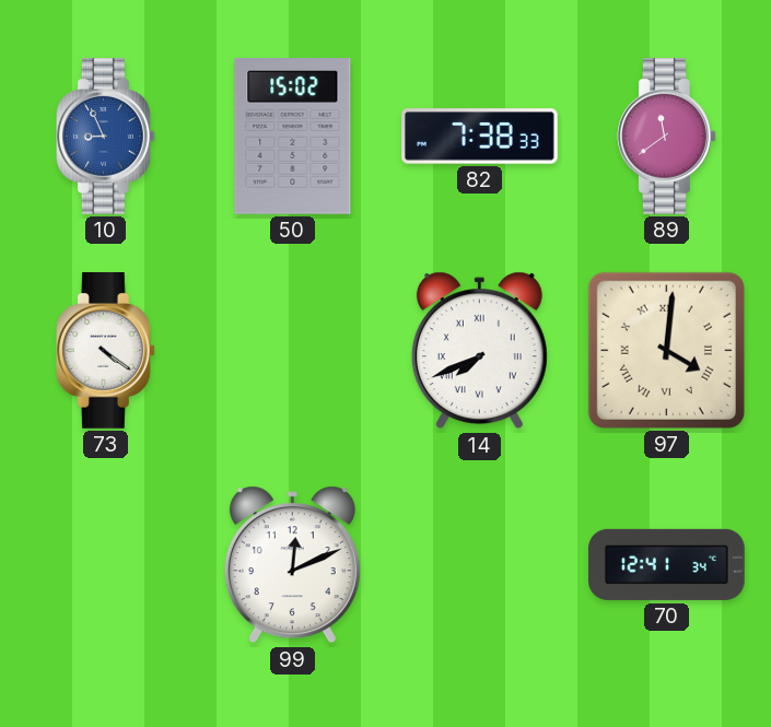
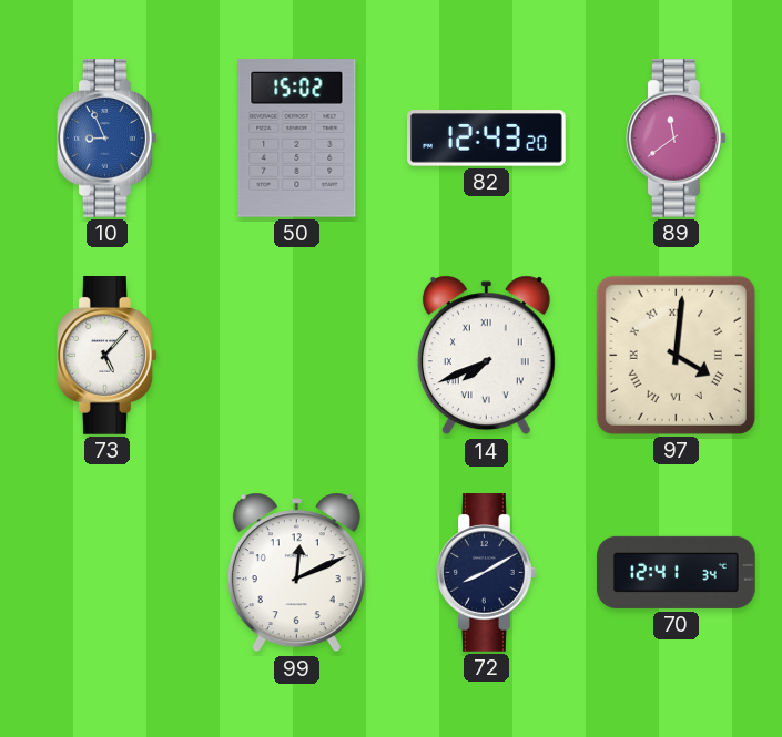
82: 7:38 -> 12:43
73: 4:21 -> 5:07
72: none -> 8:10
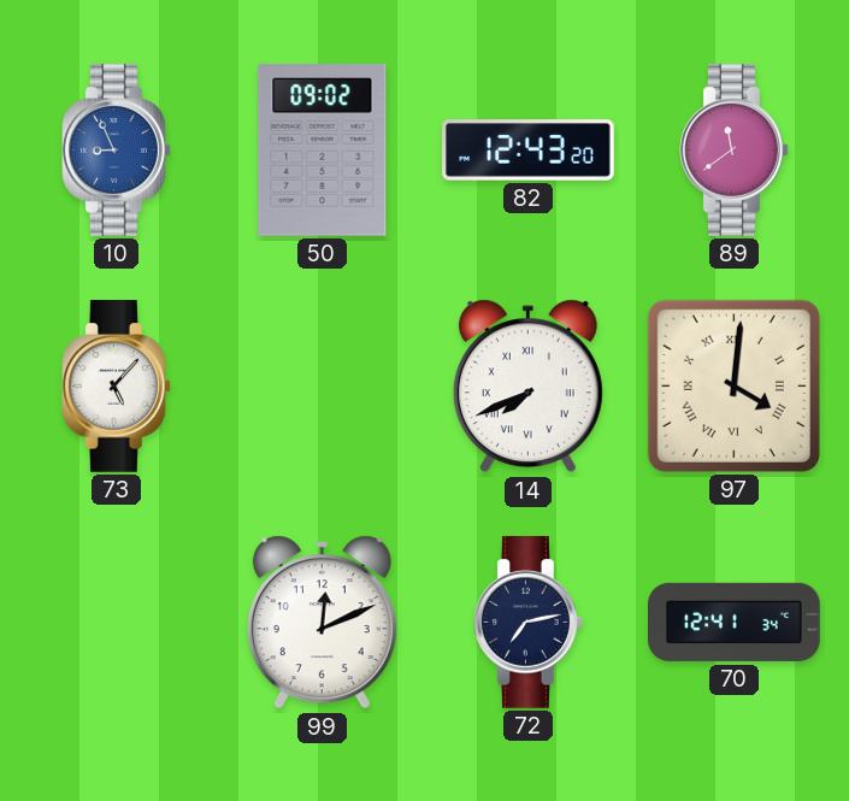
50: 15:02 -> 09:02
72: 8:10 -> 7:13
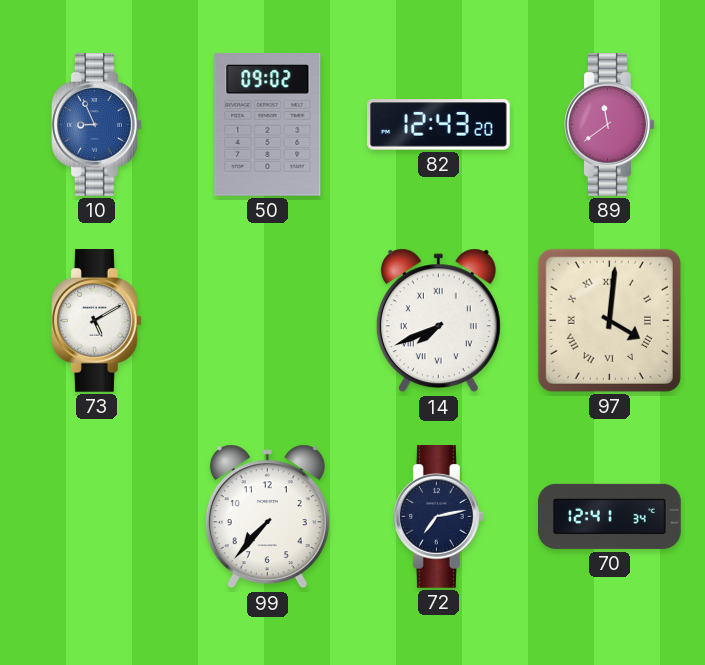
73: 5:07 -> 5:10
99: 12:11 -> 7:37
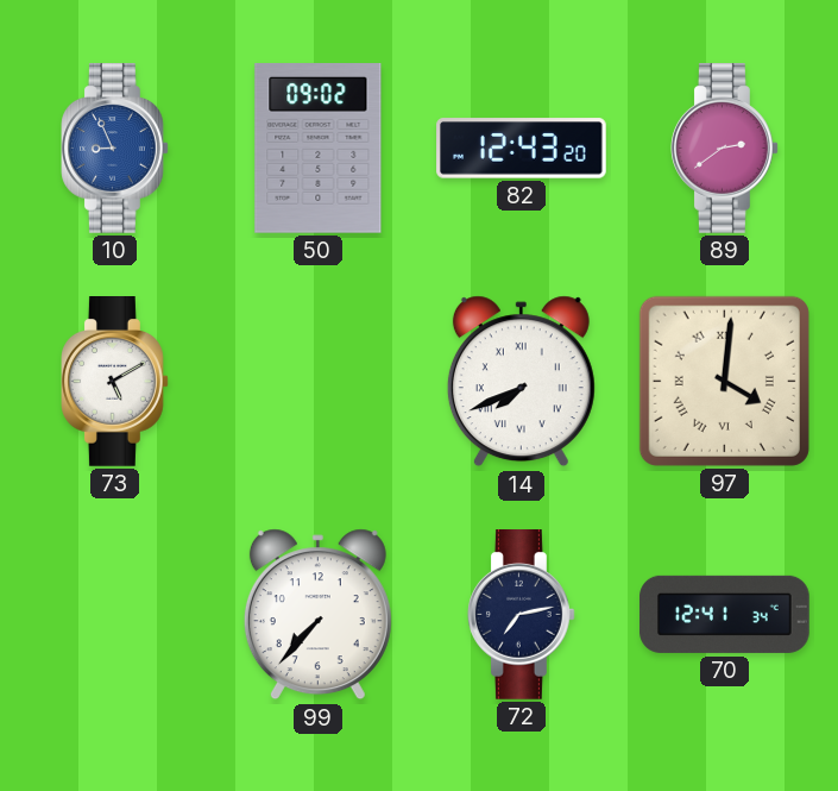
89: 11:39 -> 2:39
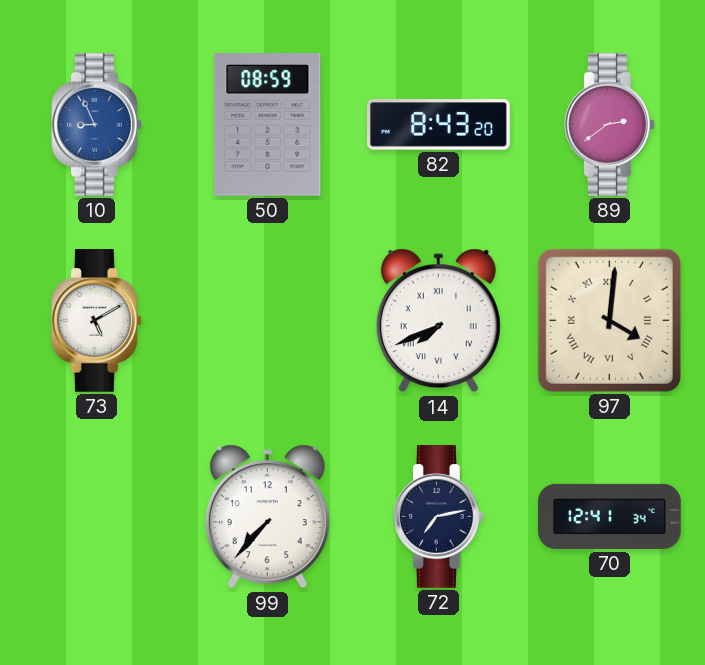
50: 09:02 -> 08:59
82: 12:43 -> 8:43
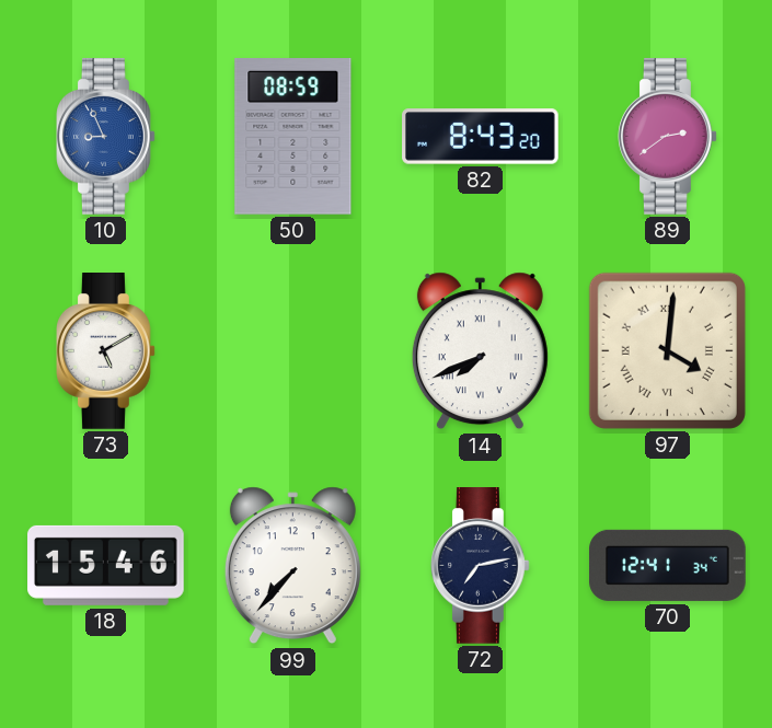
18: none -> 15:46
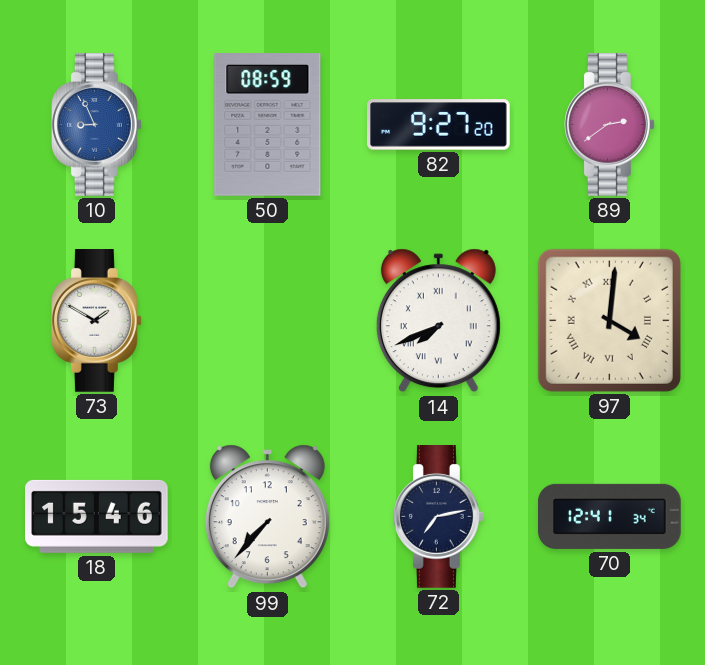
82: 8:43 -> 9:27
73: 5:10 -> 1:50
